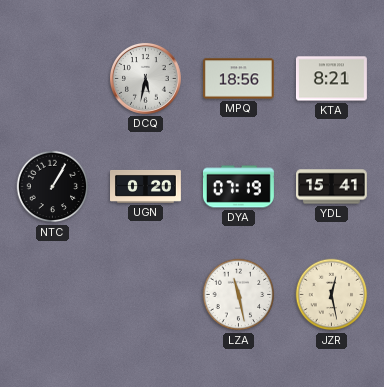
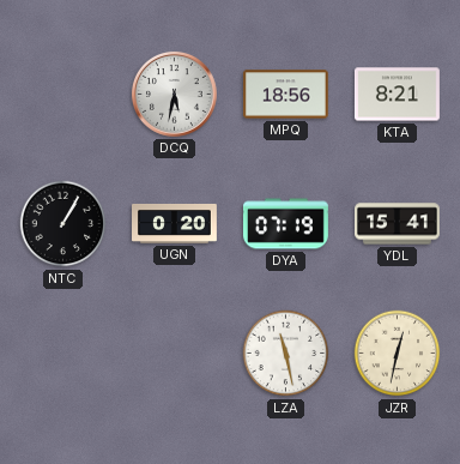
JZR: 12:28 -> 12:32
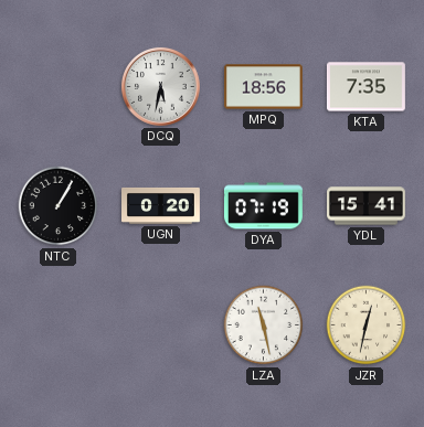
KTA: 8:21 -> 7:35
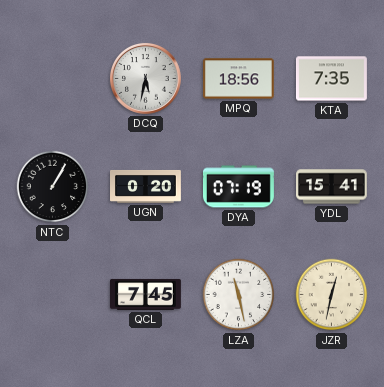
QCL: none -> 7:45
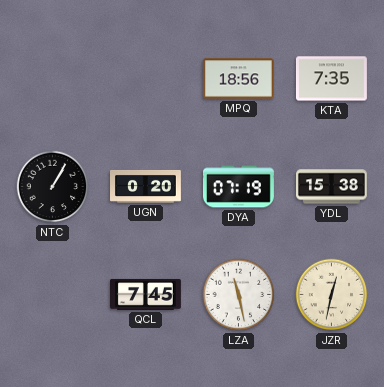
DCQ: 5:32 -> none
YDL: 15:41 -> 15:38
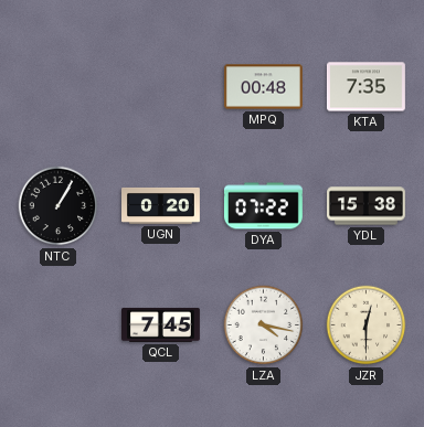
MPQ: 18:56 -> 00:48
DYA: 07:19 -> 07:22
LZA: 11:28 -> 4:17
JZR: 12:32 -> 12:30
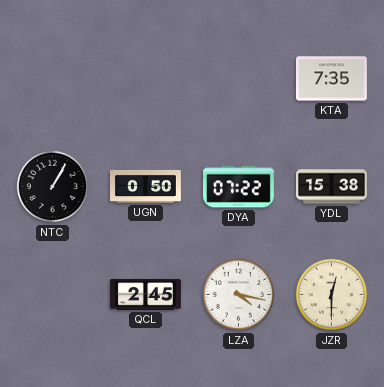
MPQ: 00:48 -> none
UGN: 0:20 -> 0:50
QCL: 7:45 -> 2:45
